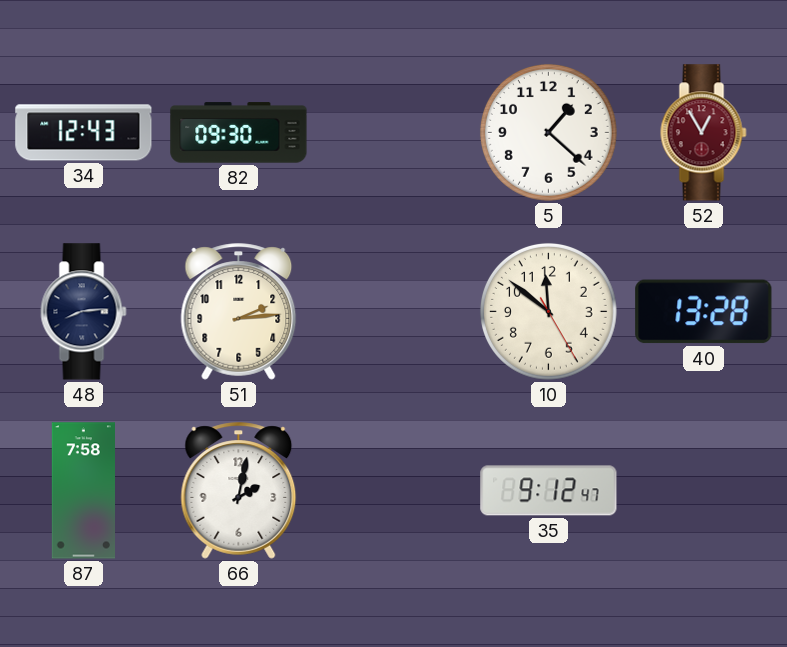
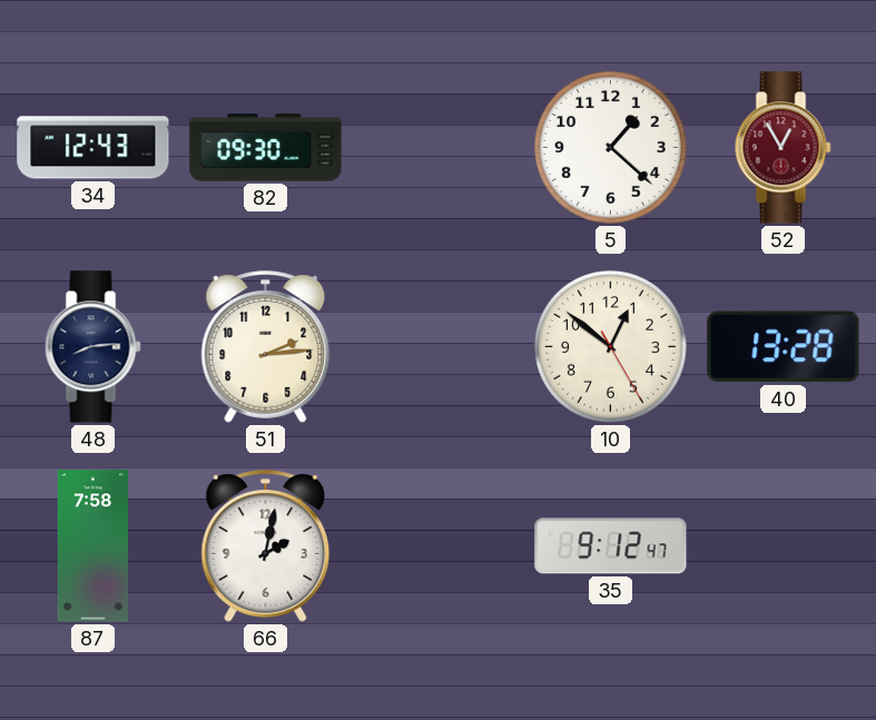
10: 11:51 -> 12:51
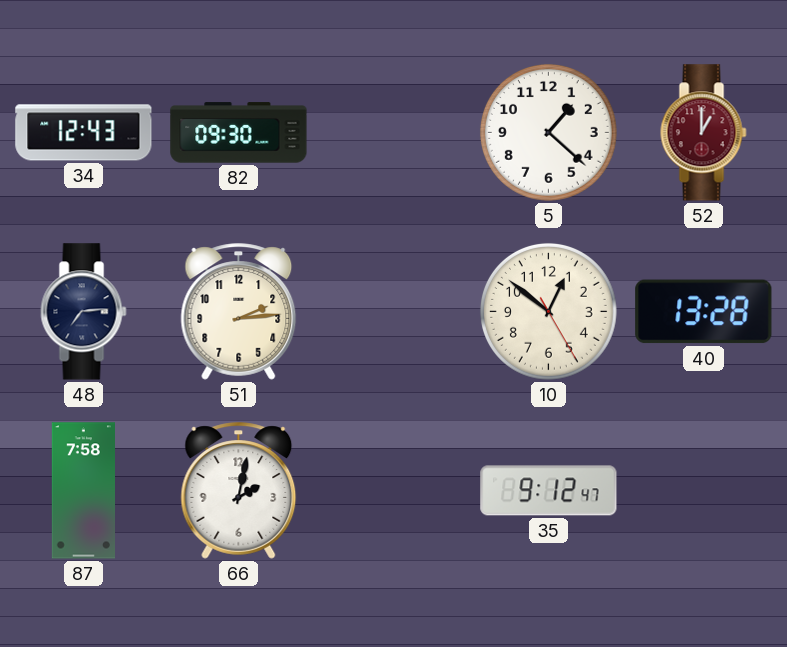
52: 12:55 -> 1:00
48: 8:14 -> 7:14
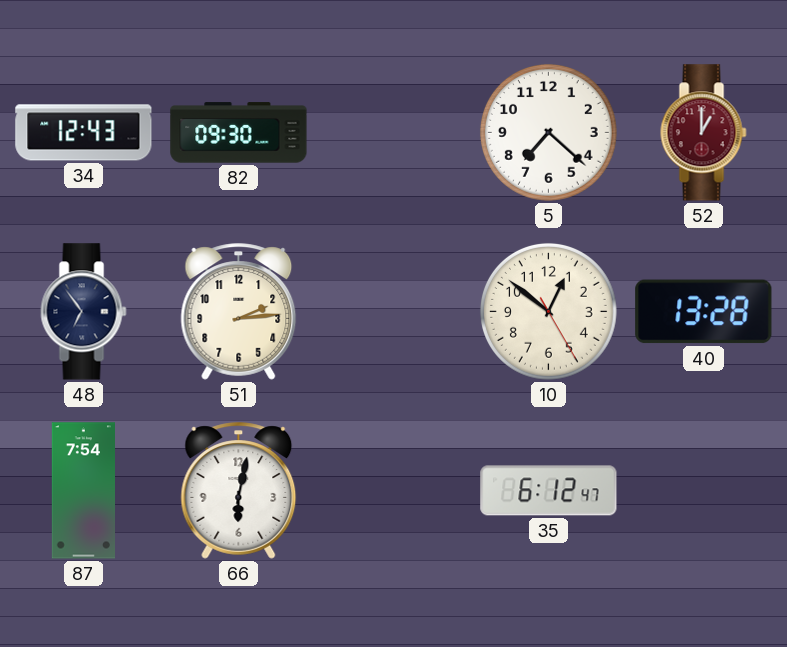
5: 1:22 -> 7:22
48: 7:14 -> 6:54
87: 7:58 -> 7:54
66: 2:02 -> 6:02
35: 9:12 -> 6:12
